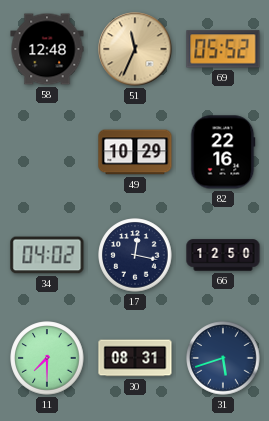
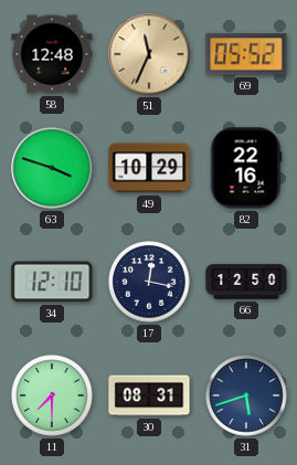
63: none -> 3:48
34: 04:02 -> 12:10
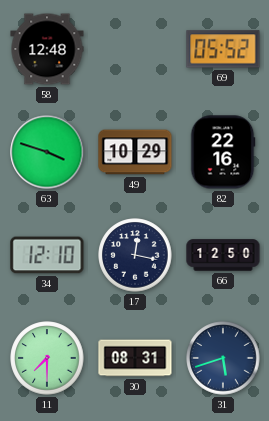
51: 11:34 -> none
